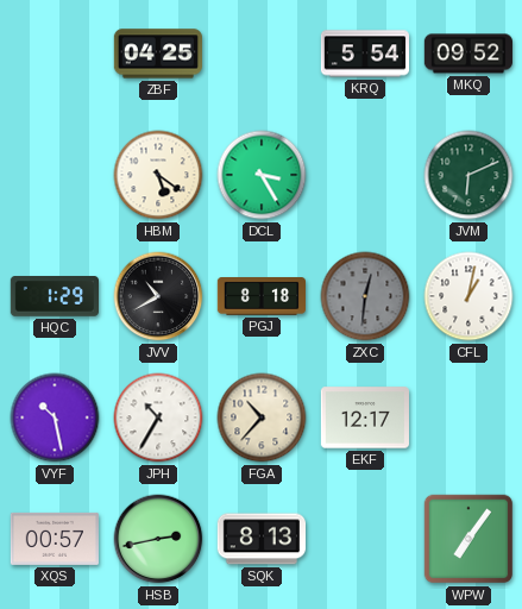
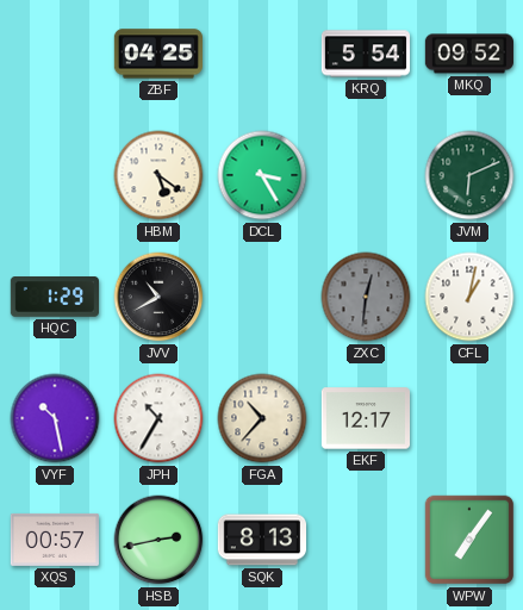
PGJ: 8:18 -> none
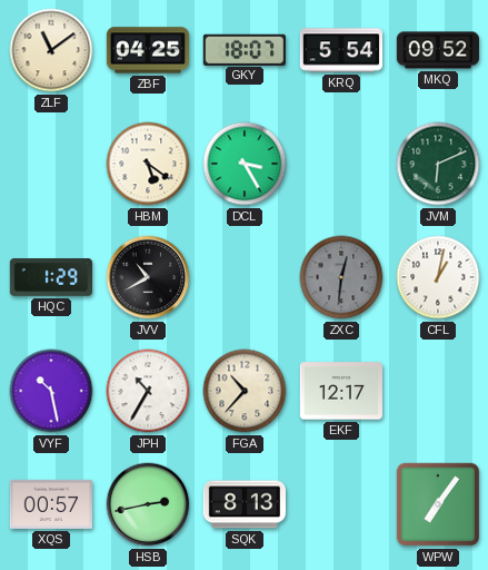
ZLF: none -> 11:09
GKY: none -> 18:07
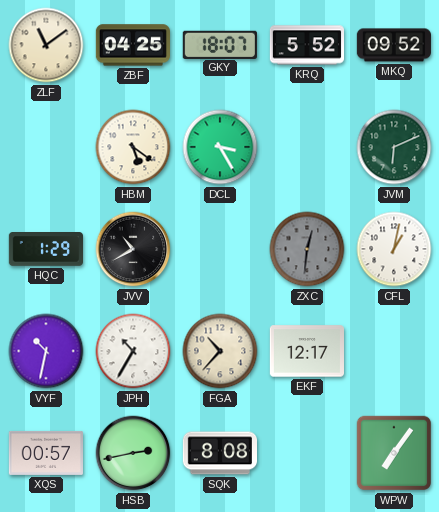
KRQ: 5:54 -> 5:52
VYF: 10:28 -> 10:32
SQK: 8:13 -> 8:08
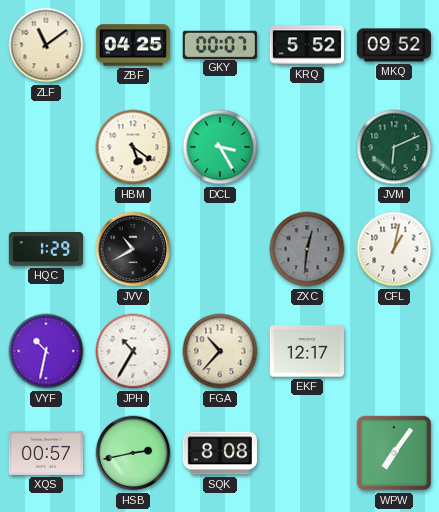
GKY: 18:07 -> 00:07
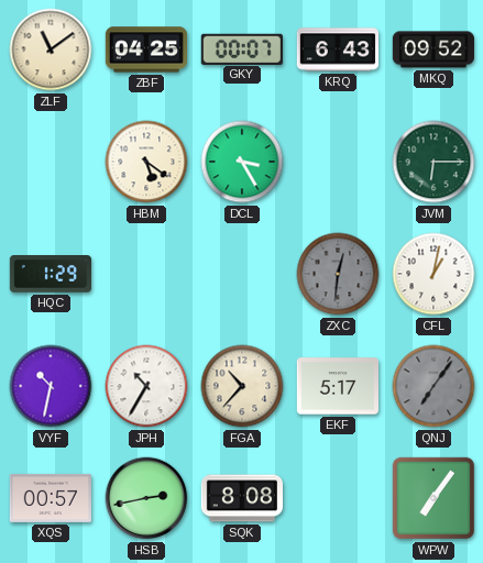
KRQ: 5:52 -> 6:43
JVM: 6:11 -> 6:15
JVV: 10:40 -> none
EKF: 12:17 -> 5:17
QNJ: none -> 7:06
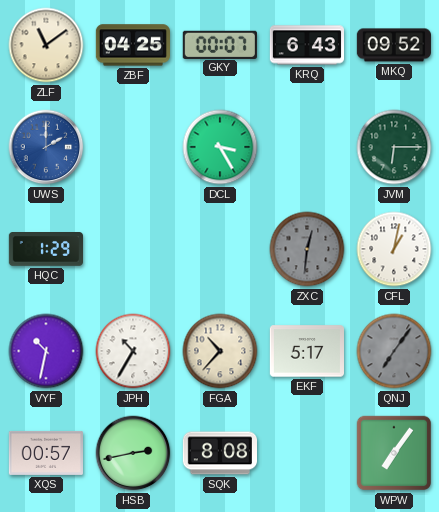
UWS: none -> 2:00
HBM: 5:21 -> none
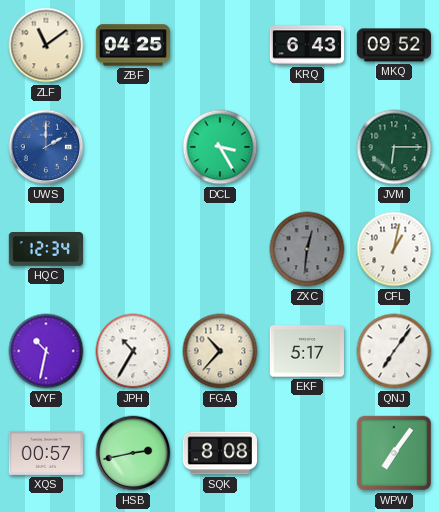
GKY: 00:07 -> none
HQC: 1:29 -> 12:34
QNJ dial: grey -> white
